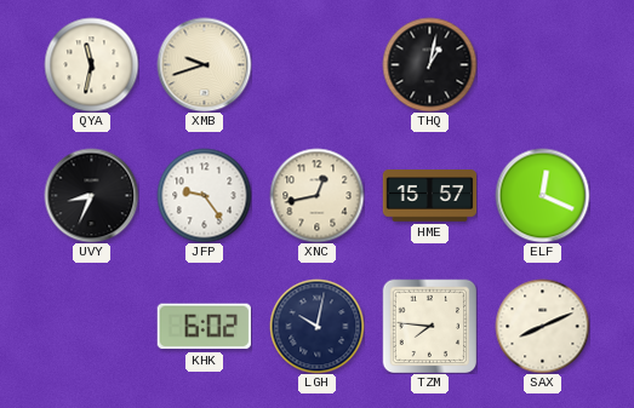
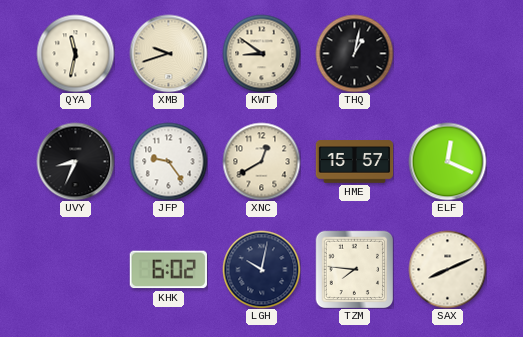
KWT: none -> 8:51
XNC: 12:43 -> 12:40
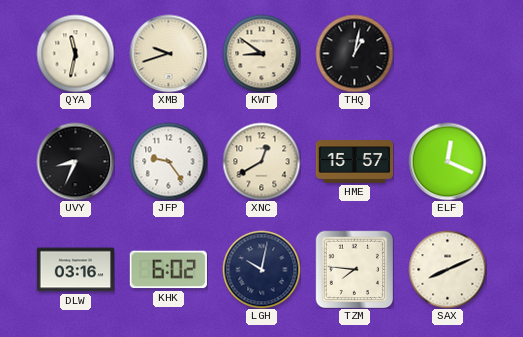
DLW: none -> 03:16
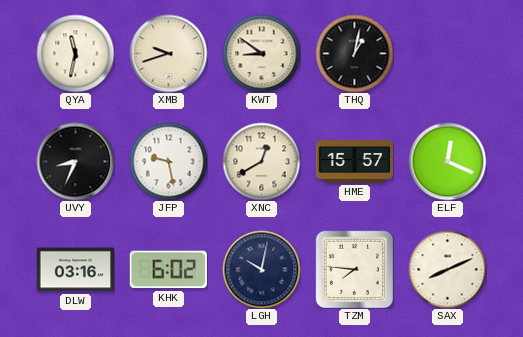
JFP: 9:24 -> 9:28
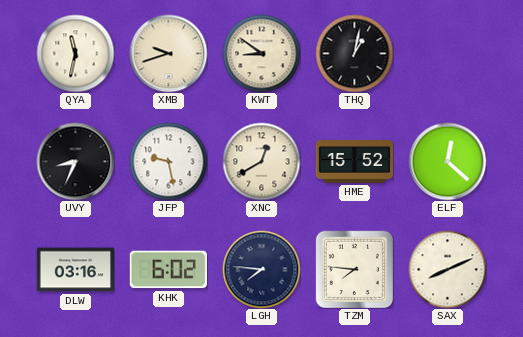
HME: 15:57 -> 15:52
ELF: 12:19 -> 12:22
LGH: 10:02 -> 7:46
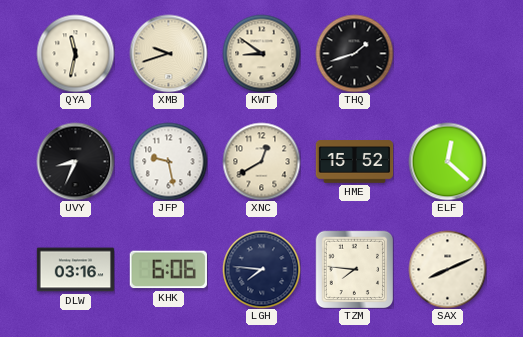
THQ: 1:02 -> 1:42
KHK: 6:02 -> 6:06
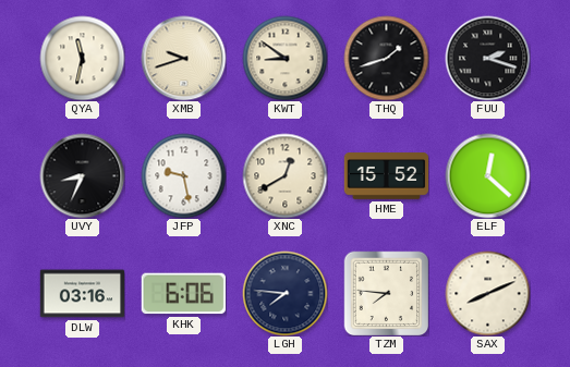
FUU: none -> 2:18
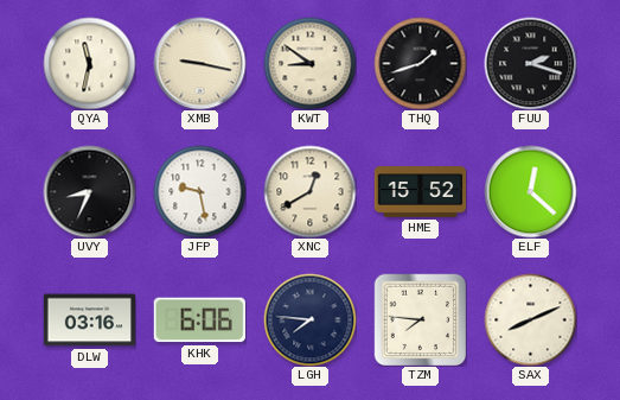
XMB: 9:42 -> 9:17
